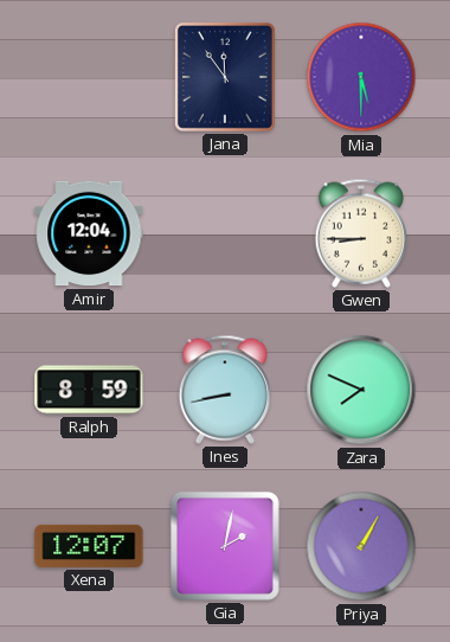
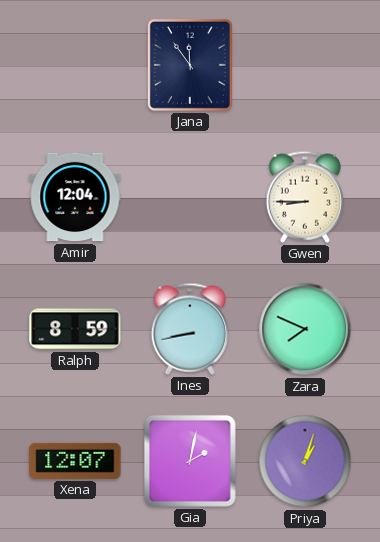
Mia: 5:30 -> none
Priya: 1:05 -> 1:03
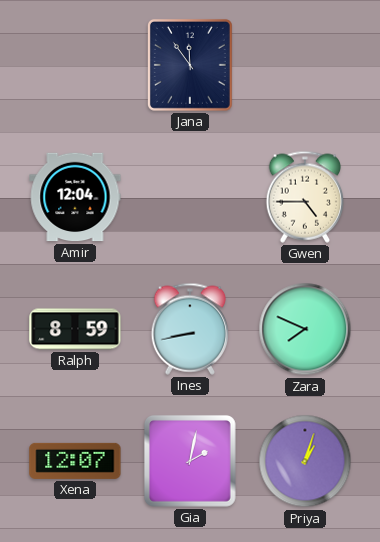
Gwen: 8:45 -> 4:45
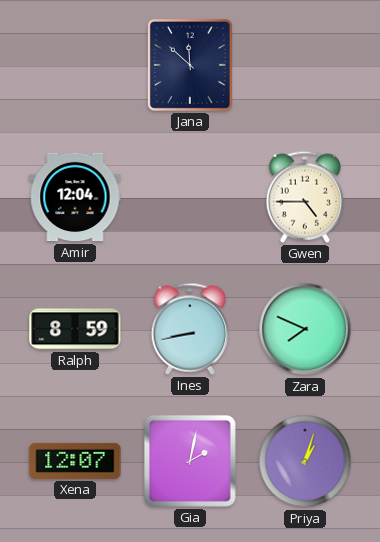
Jana: 11:54 -> 11:52
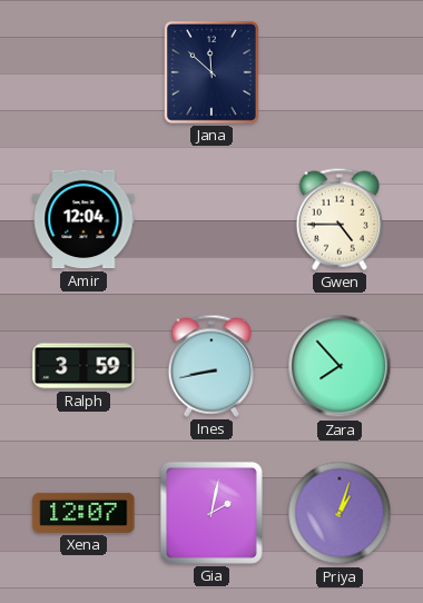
Ralph: 8:59 -> 3:59
Zara: 7:49 -> 7:53
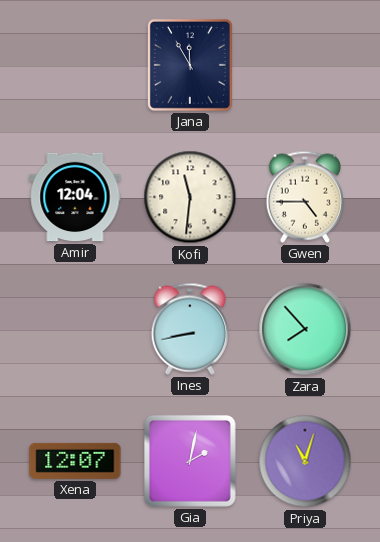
Jana: 11:52 -> 11:55
Kofi: none -> 11:31
Ralph: 3:59 -> none
Priya: 1:03 -> 11:03
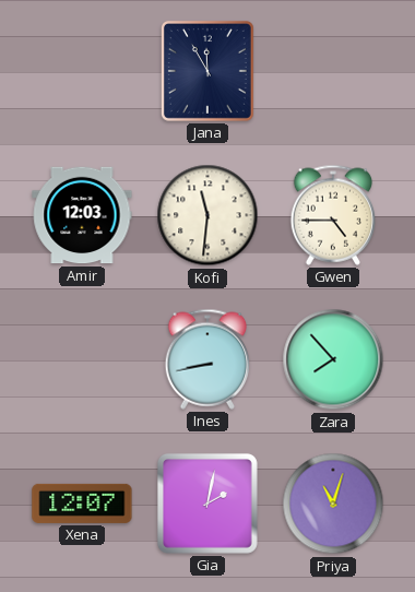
Amir: 12:04 -> 12:03
